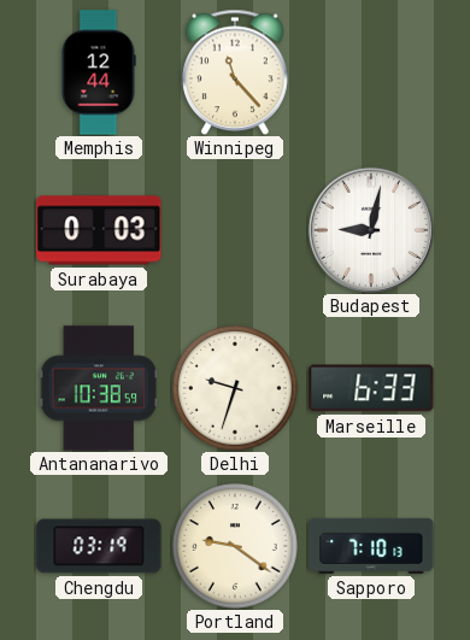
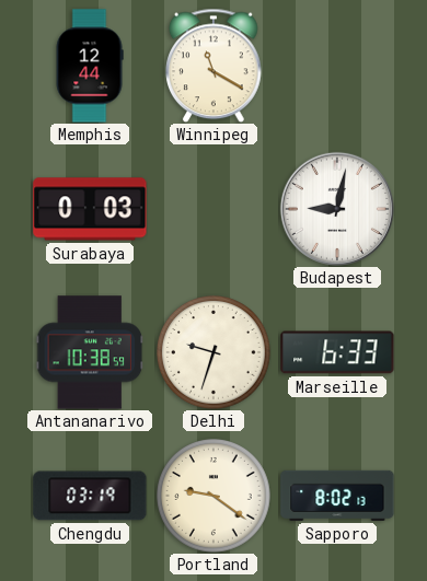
Winnipeg: 11:23 -> 11:20
Sapporo: 7:10 -> 8:02
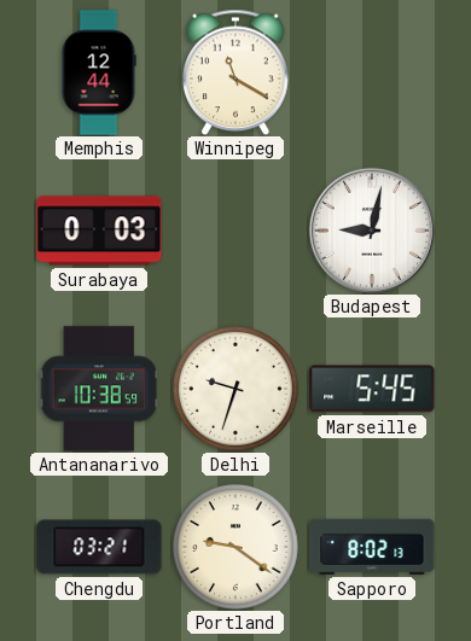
Marseille: 6:33 -> 5:45
Chengdu: 03:19 -> 03:21
